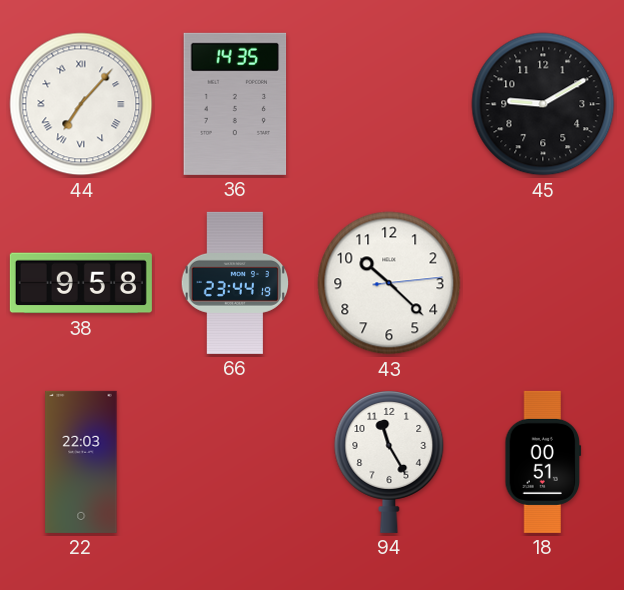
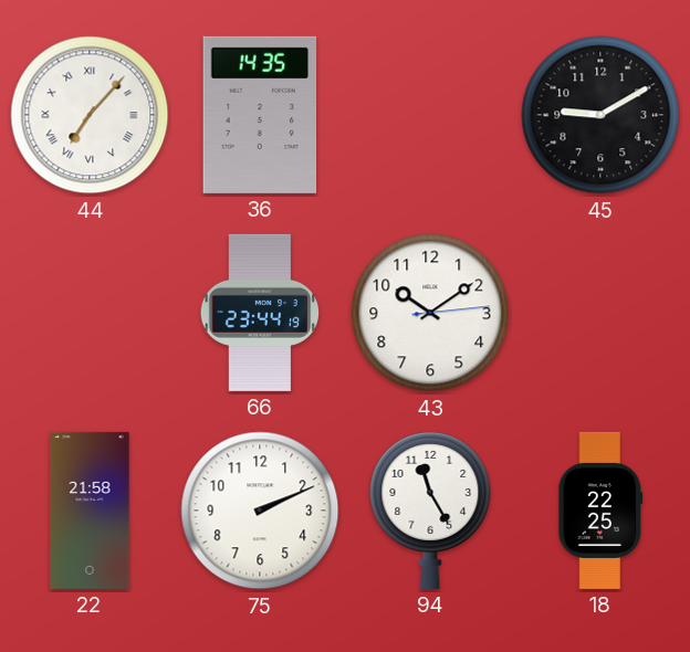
38: 9:58 -> none
43: 10:22 -> 10:09
22: 22:03 -> 21:58
75: none -> 2:11
18: 00:51 -> 22:25
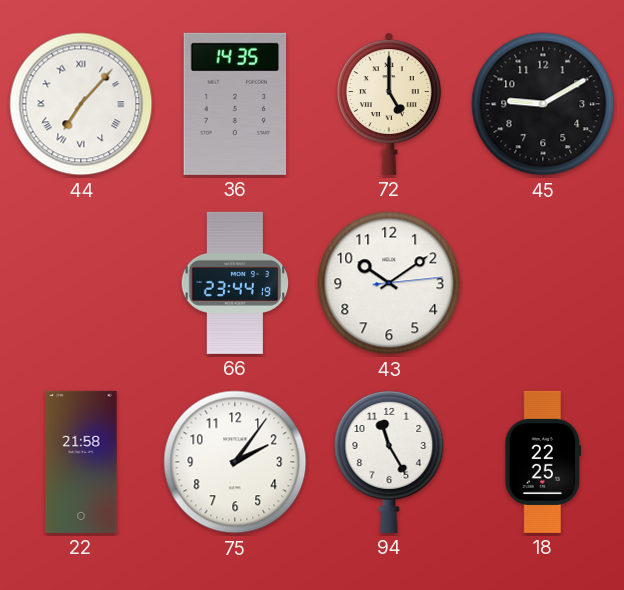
72: none -> 5:00
75: 2:11 -> 2:06
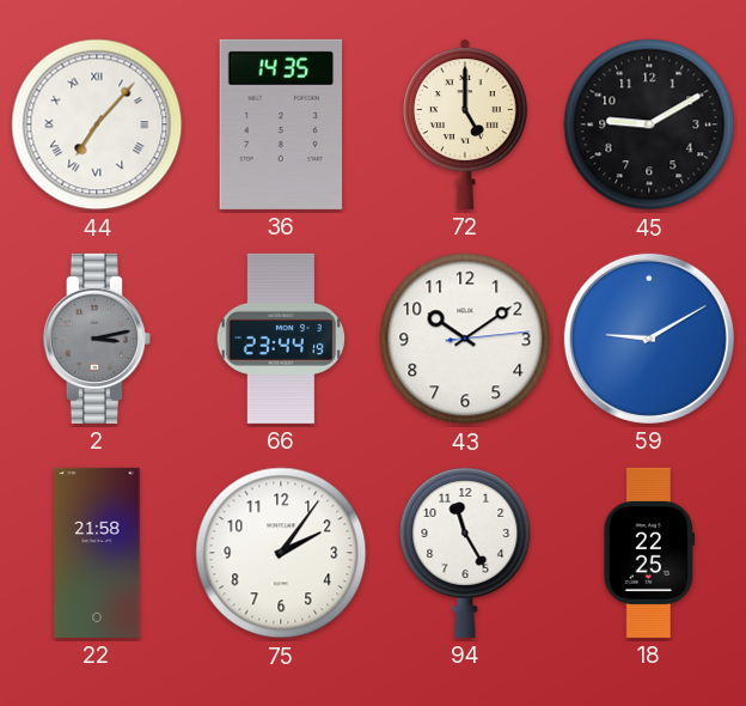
2: none -> 3:13
59: none -> 9:10
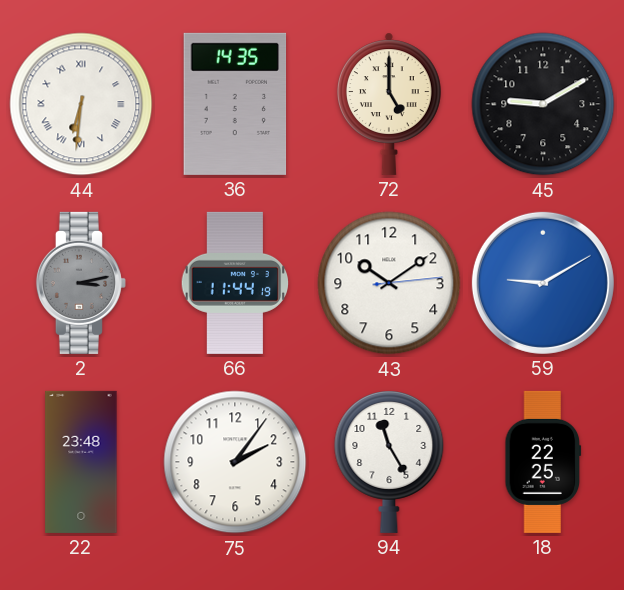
44: 7:07 -> 6:31
66: 23:44 -> 11:44
22: 21:58 -> 23:48
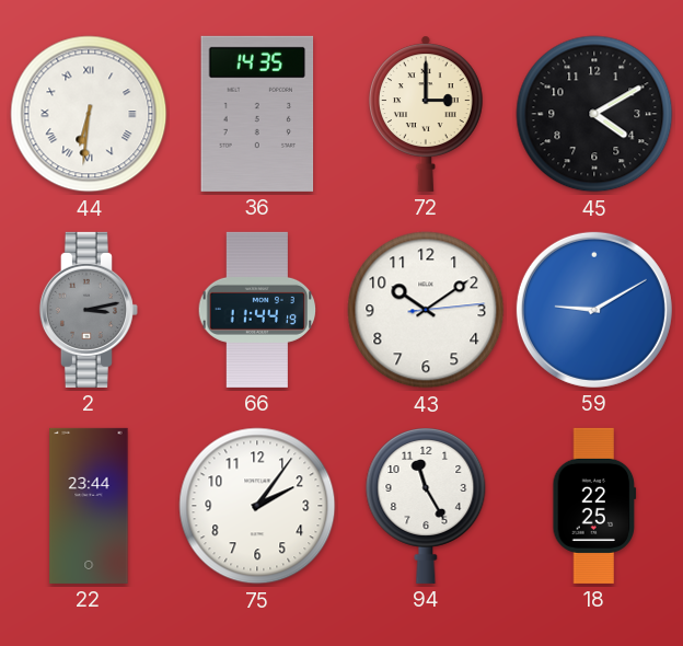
72: 5:00 -> 3:00
45: 9:10 -> 4:10
22: 23:48 -> 23:44
